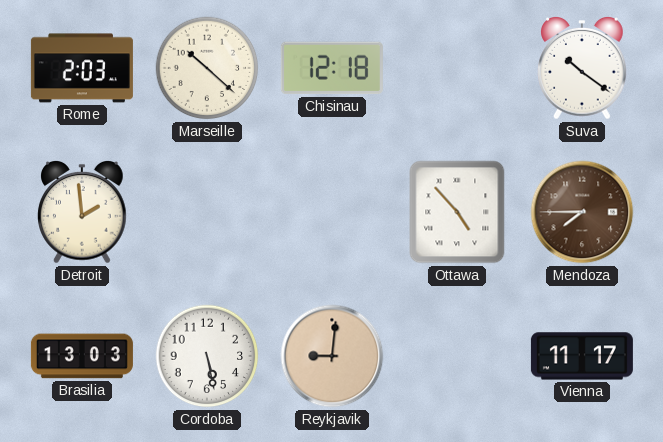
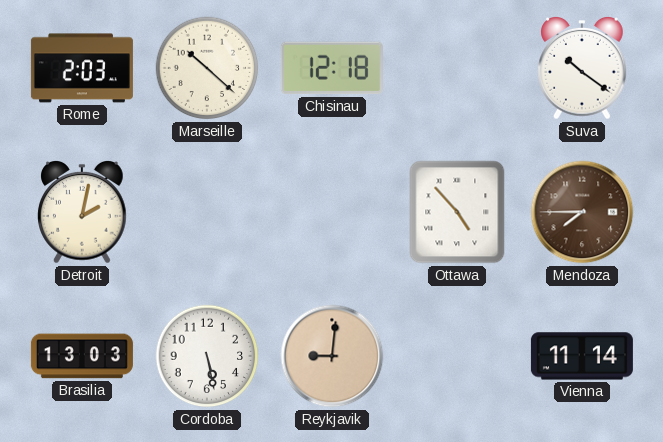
Detroit: 1:59 -> 2:02
Vienna: 11:17 -> 11:14
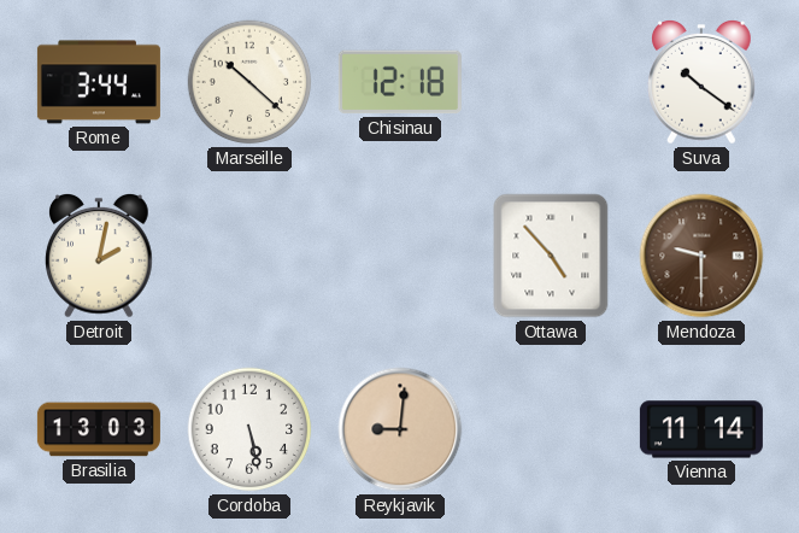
Rome: 2:03 -> 3:44
Mendoza: 7:45 -> 9:30
